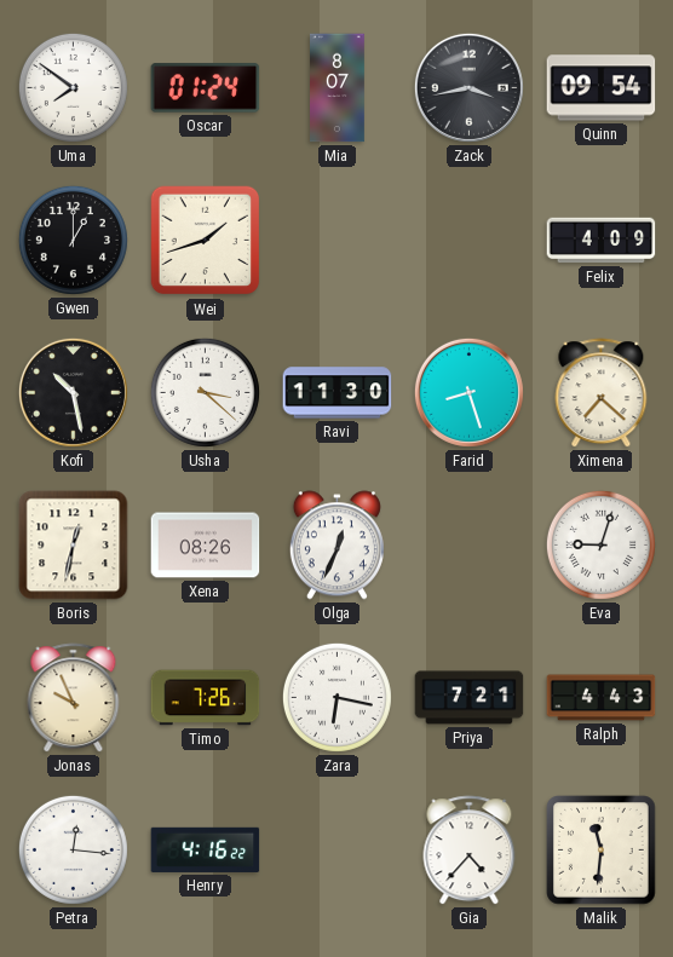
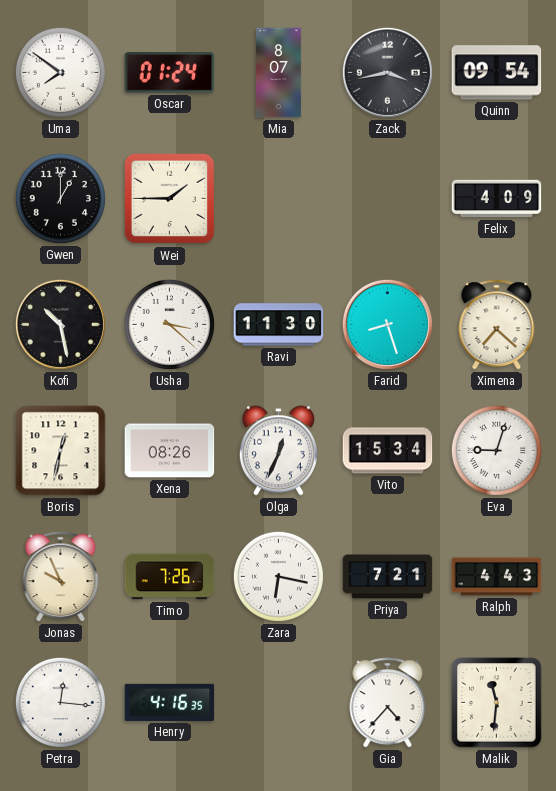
Wei: 1:42 -> 1:45
Vito: none -> 15:34
Henry: 4:16:22 -> 4:16:35
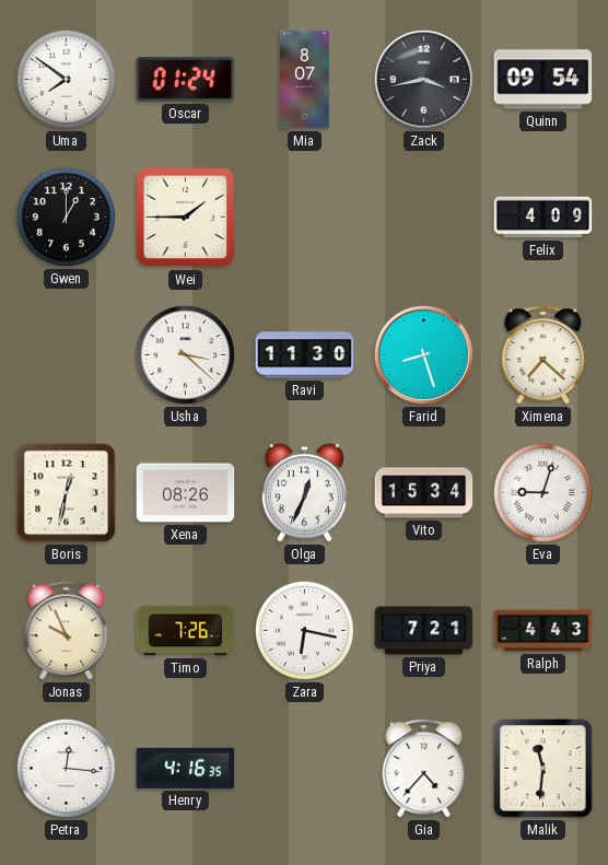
Kofi: 10:28 -> none
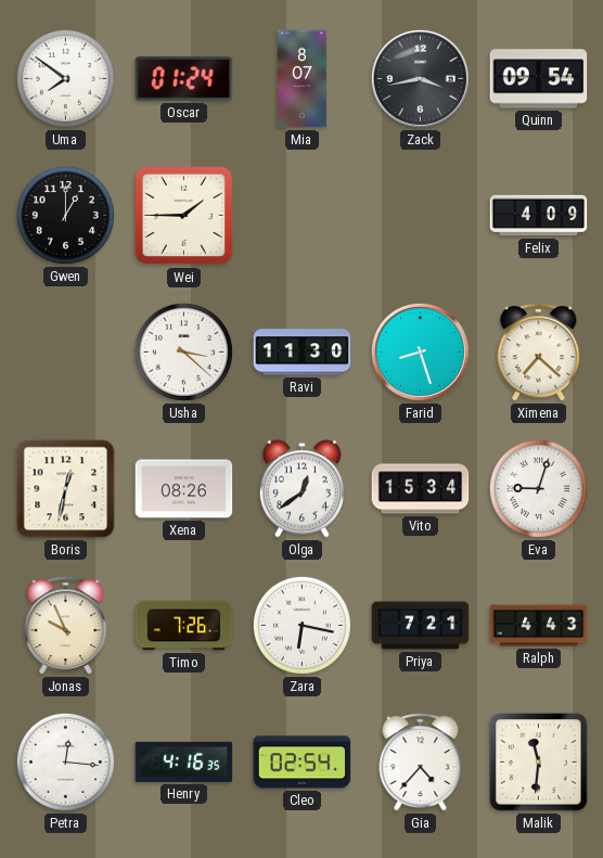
Olga: 12:34 -> 12:39
Cleo: none -> 02:54
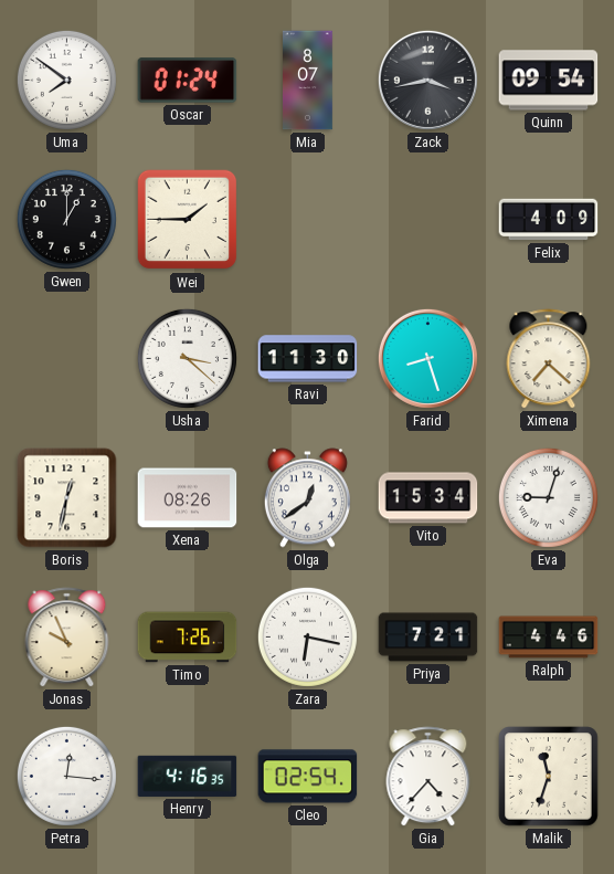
Ralph: 4:43 -> 4:46
Malik: 11:31 -> 11:33
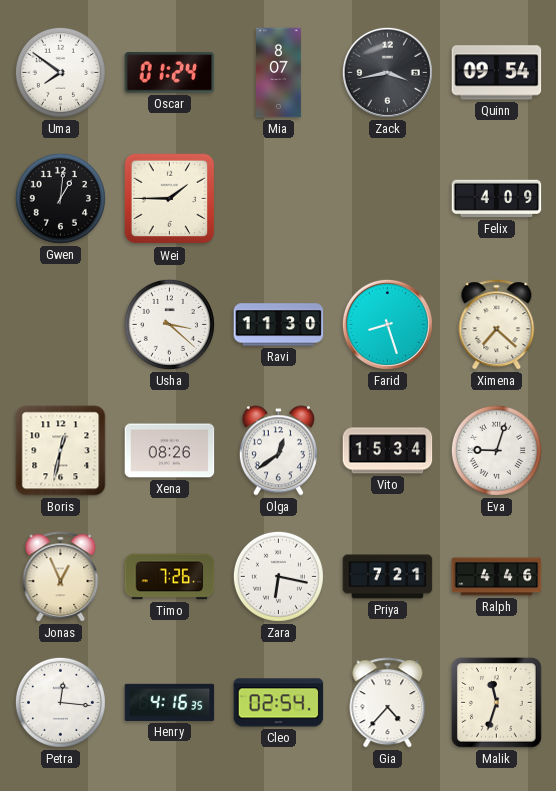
Gwen: 1:00 -> 1:01
Jonas: 9:56 -> 12:56
